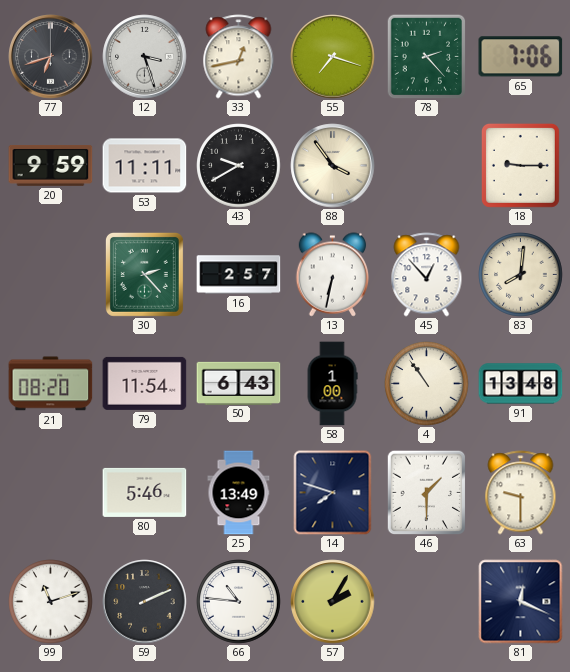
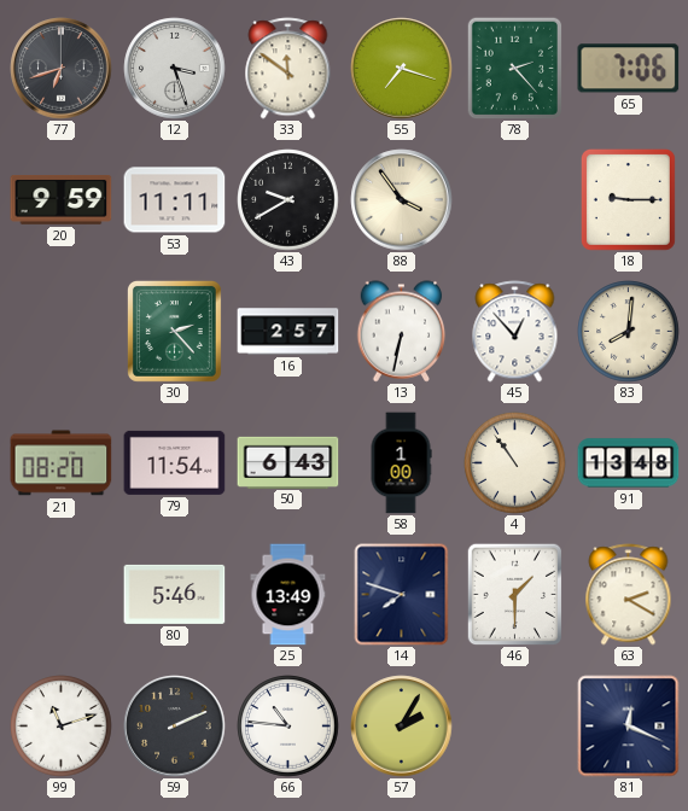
33: 12:43 -> 11:51
63: 9:30 -> 2:20
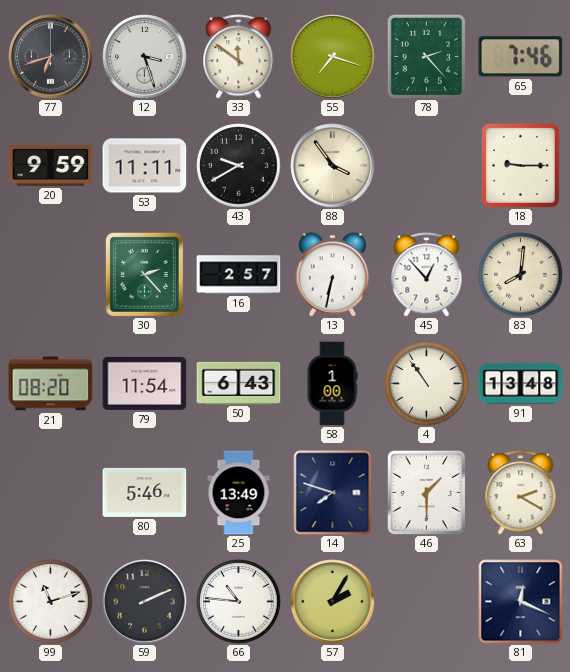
65: 7:06 -> 7:46
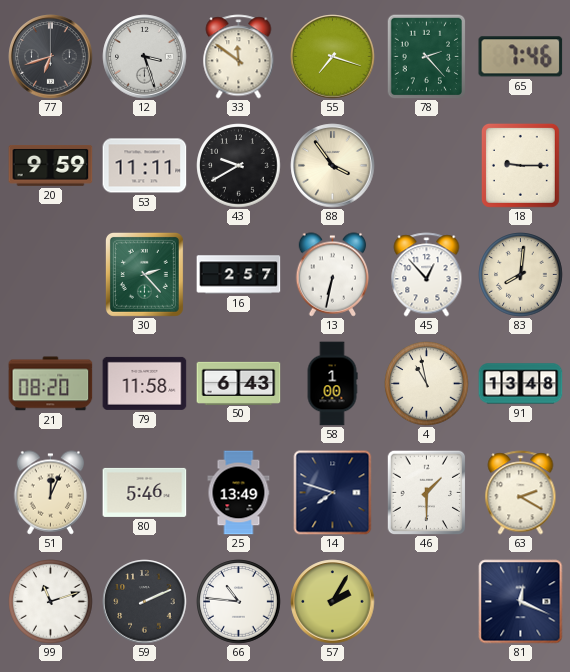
79: 11:54 -> 11:58
4: 10:54 -> 10:58
51: none -> 12:04
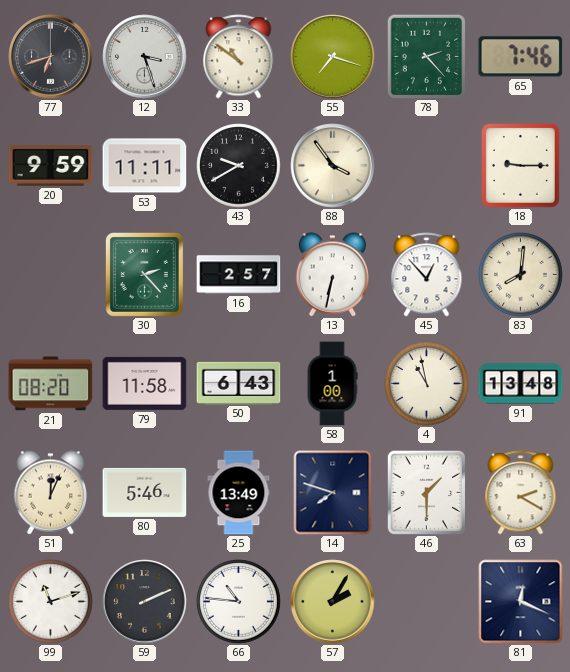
33: 11:51 -> 10:51
